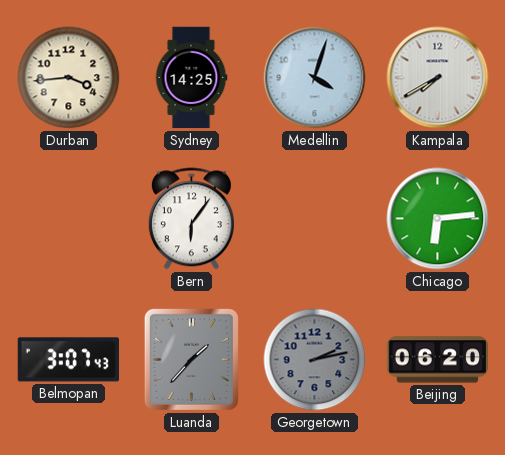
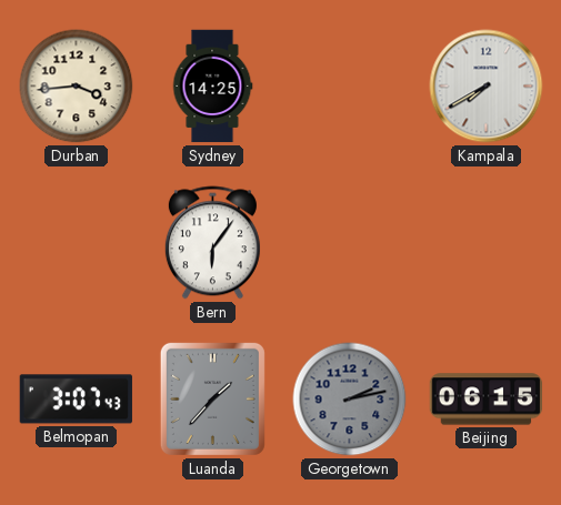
Medellin: 4:03 -> none
Chicago: 6:14 -> none
Beijing: 06:20 -> 06:15
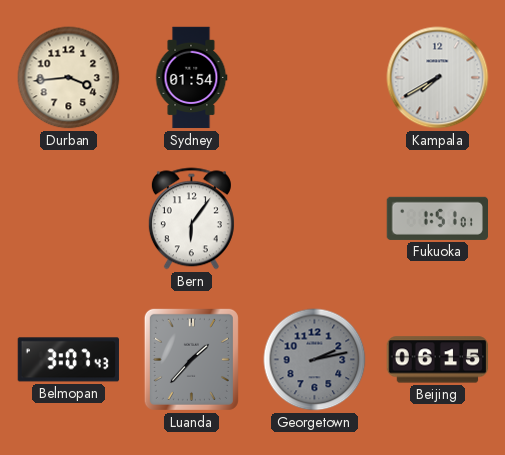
Sydney: 14:25 -> 01:54
Fukuoka: none -> 1:51
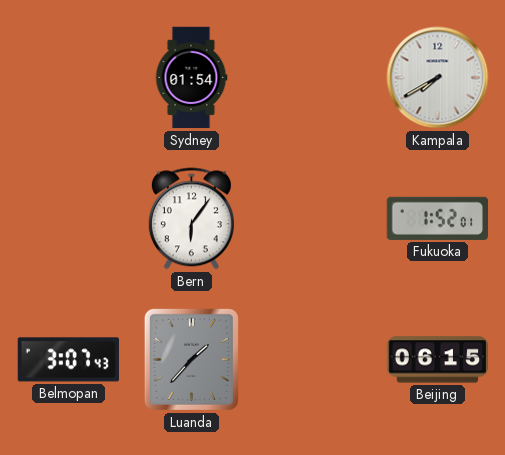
Durban: 3:44 -> none
Fukuoka: 1:51 -> 1:52
Georgetown: 2:13 -> none
